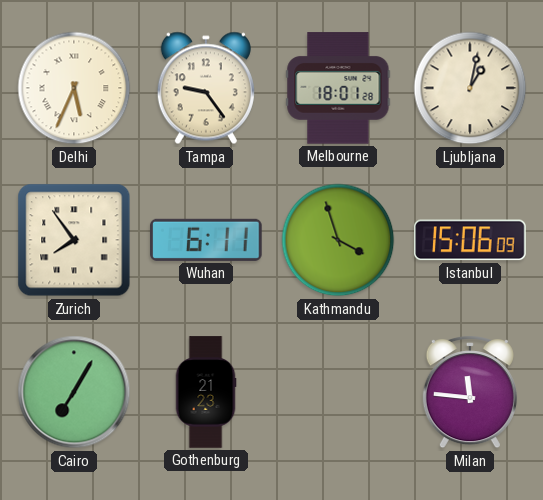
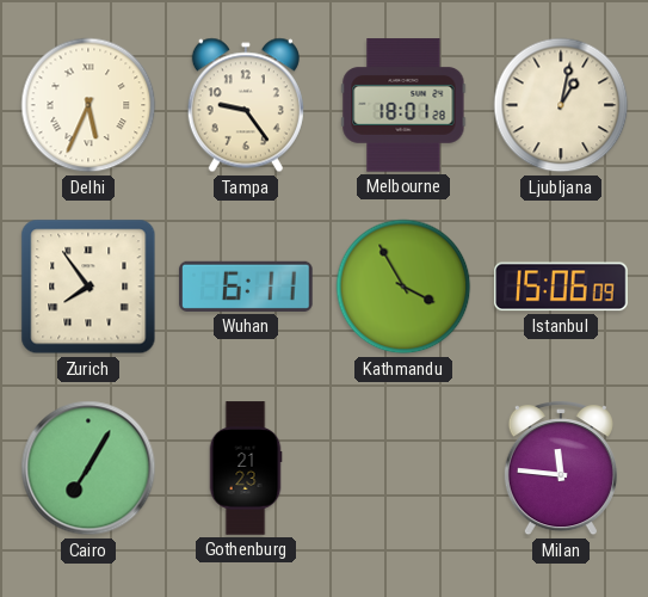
Kathmandu: 3:57 -> 3:55
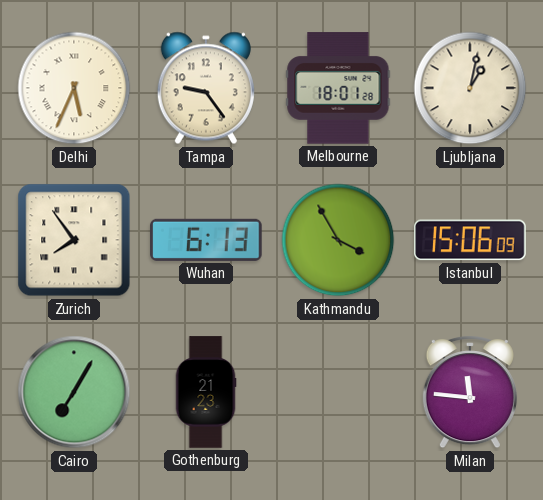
Wuhan: 6:11 -> 6:13
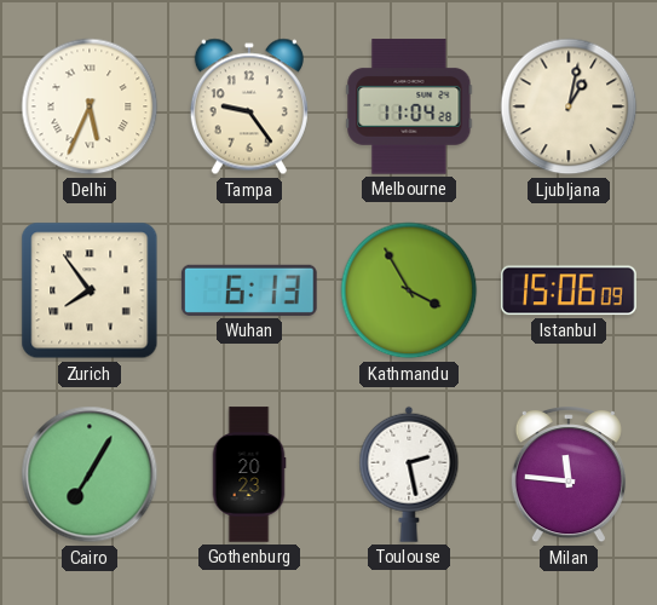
Melbourne: 18:01 -> 11:04
Gothenburg: 21:23 -> 20:23
Toulouse: none -> 2:28
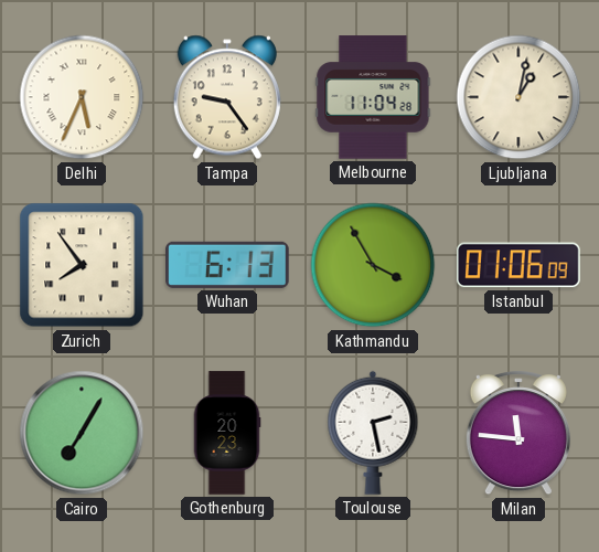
Istanbul: 15:06 -> 01:06
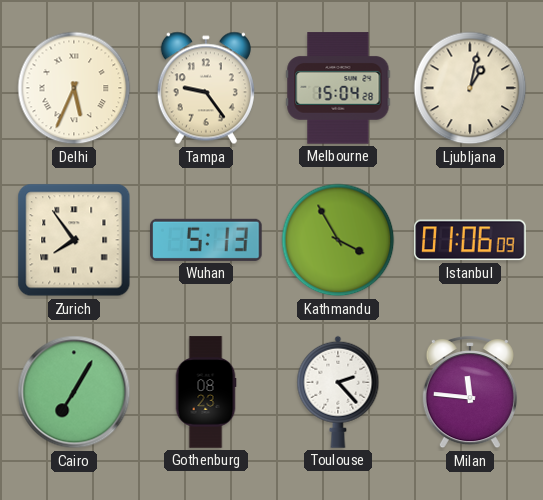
Melbourne: 11:04 -> 15:04
Wuhan: 6:13 -> 5:13
Gothenburg: 20:23 -> 08:23
Toulouse: 2:28 -> 2:23
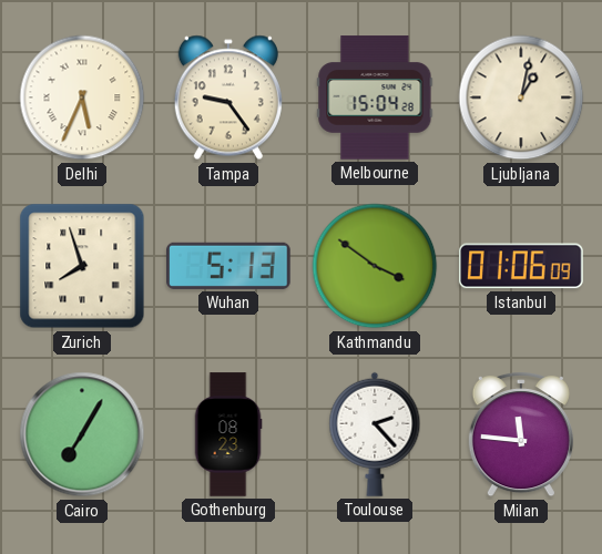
Zurich: 7:54 -> 7:57
Kathmandu: 3:55 -> 3:51
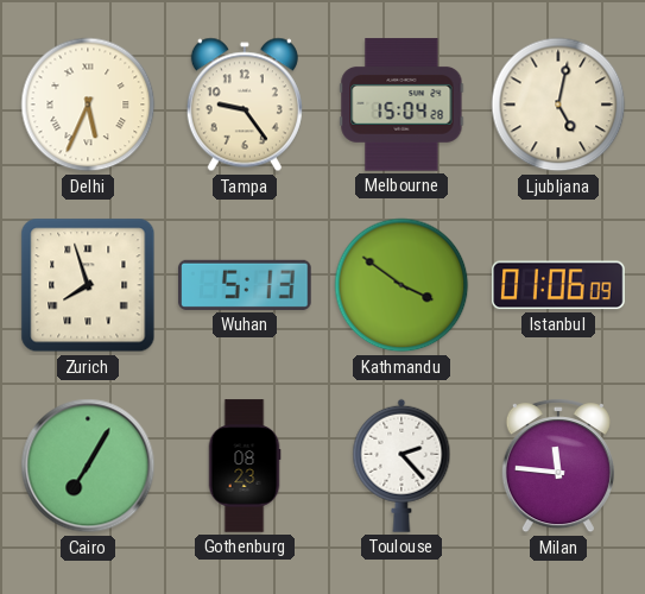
Ljubljana: 1:02 -> 5:02
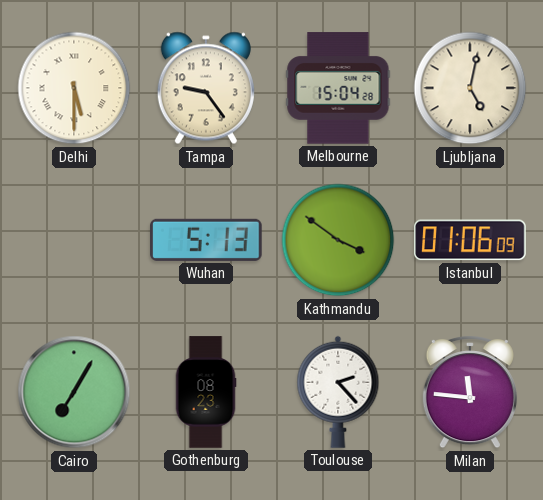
Delhi: 5:34 -> 5:30
Zurich: 7:57 -> none
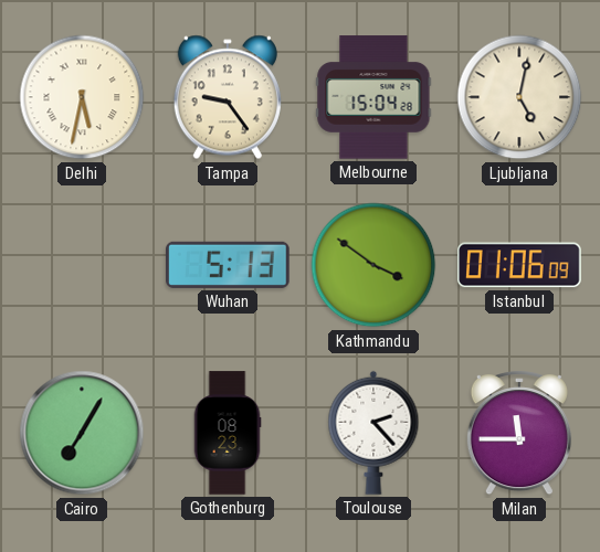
Delhi: 5:30 -> 5:32
Milan: 11:46 -> 11:45
